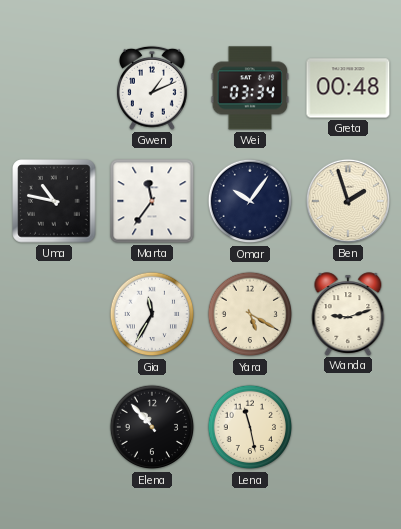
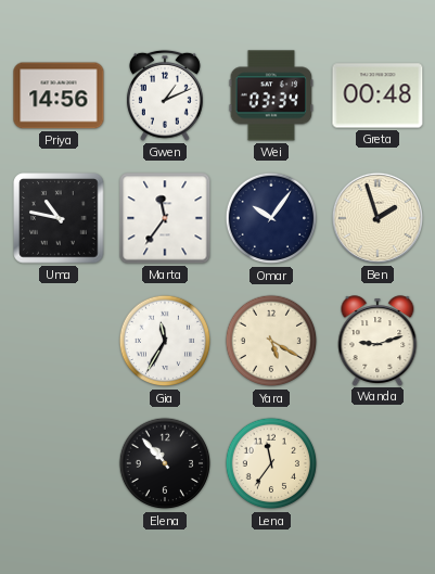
Priya: none -> 14:56
Lena: 11:28 -> 11:36
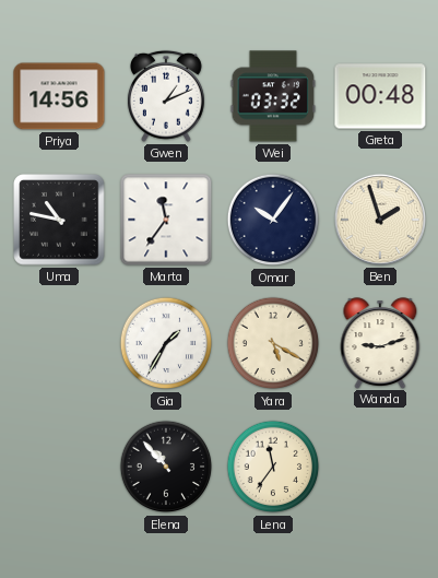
Wei: 03:34 -> 03:32
Gia: 11:35 -> 1:35
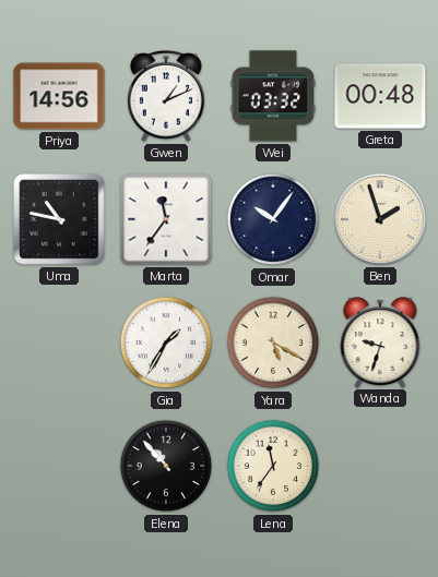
Wanda: 9:12 -> 9:33
